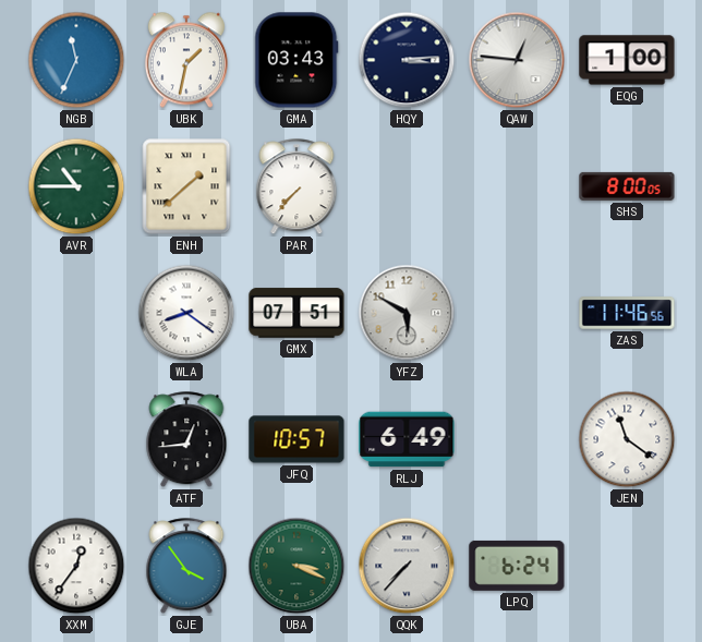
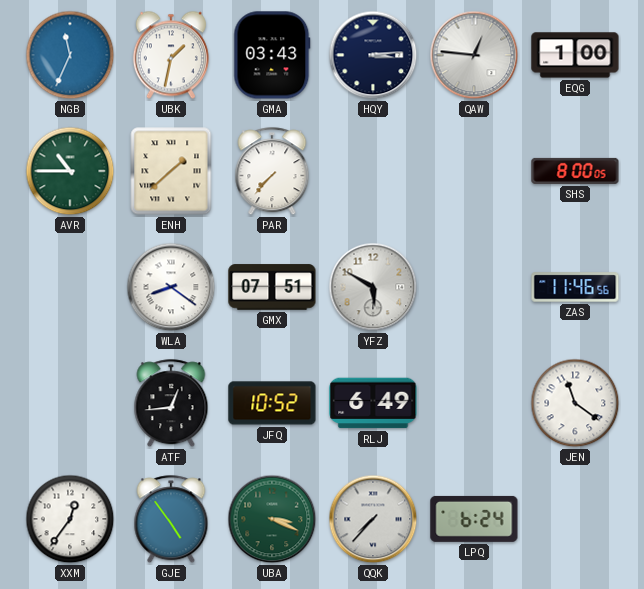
JFQ: 10:57 -> 10:52
GJE: 3:54 -> 4:54
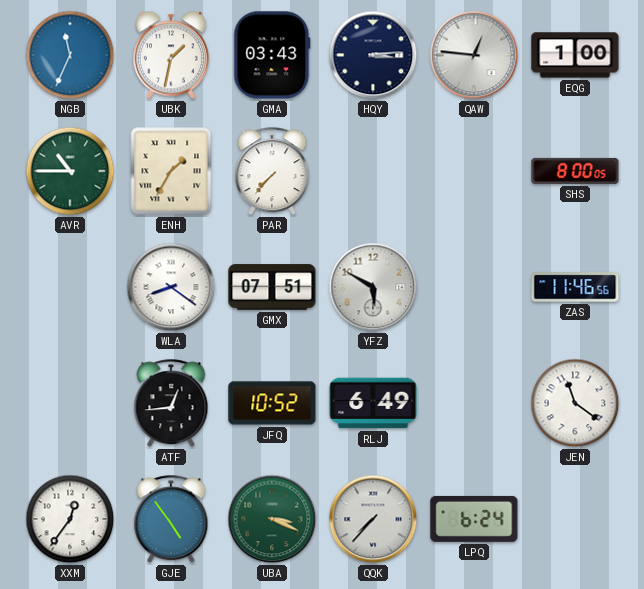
ENH: 1:38 -> 1:35
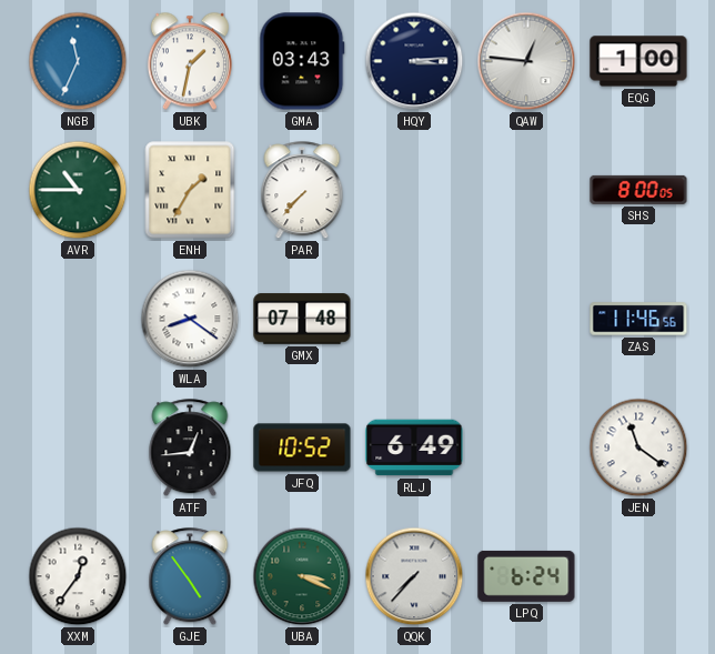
GMX: 07:51 -> 07:48
YFZ: 5:50 -> none
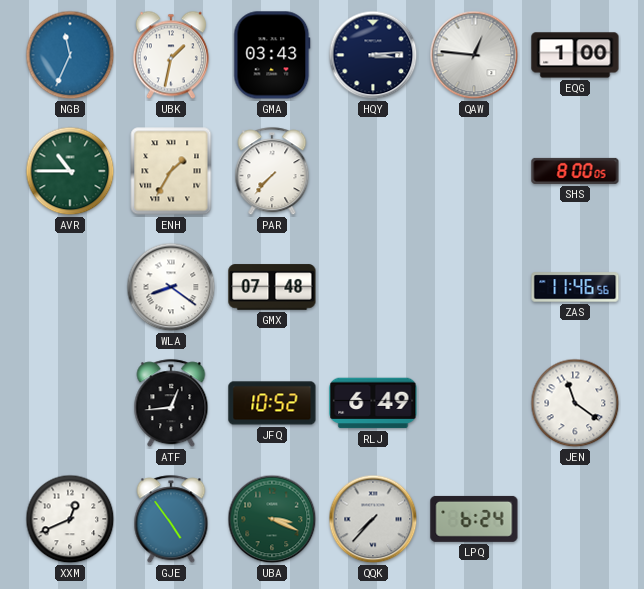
XXM: 12:36 -> 12:41
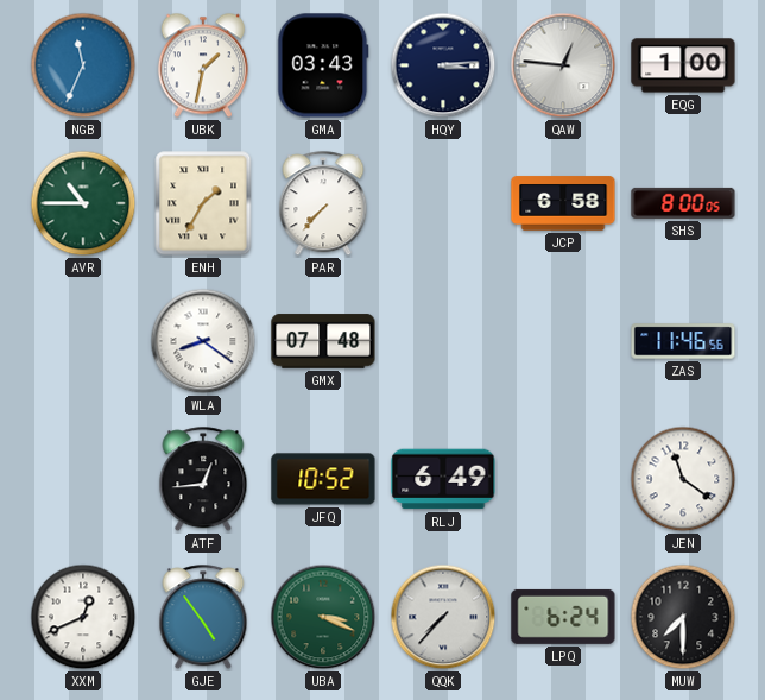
JCP: none -> 6:58
MUW: none -> 7:30
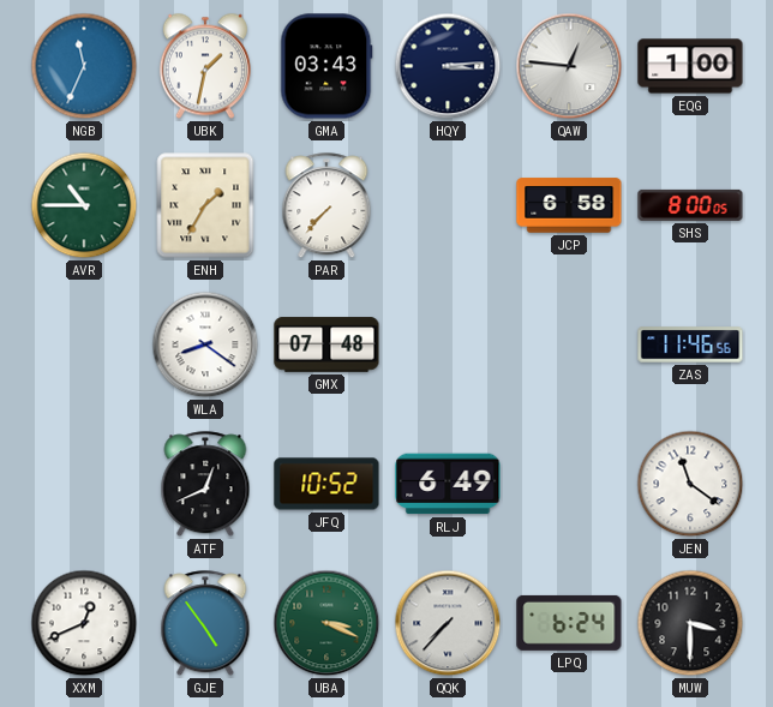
ATF: 12:44 -> 12:41
MUW: 7:30 -> 3:30
